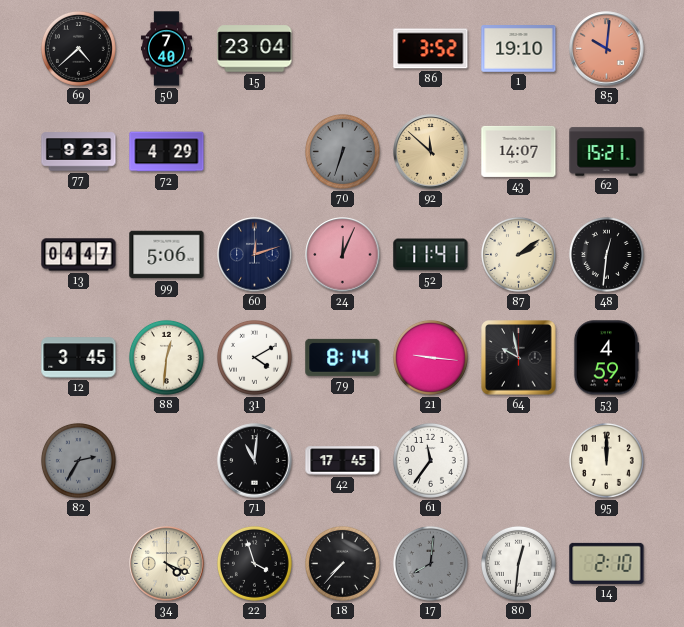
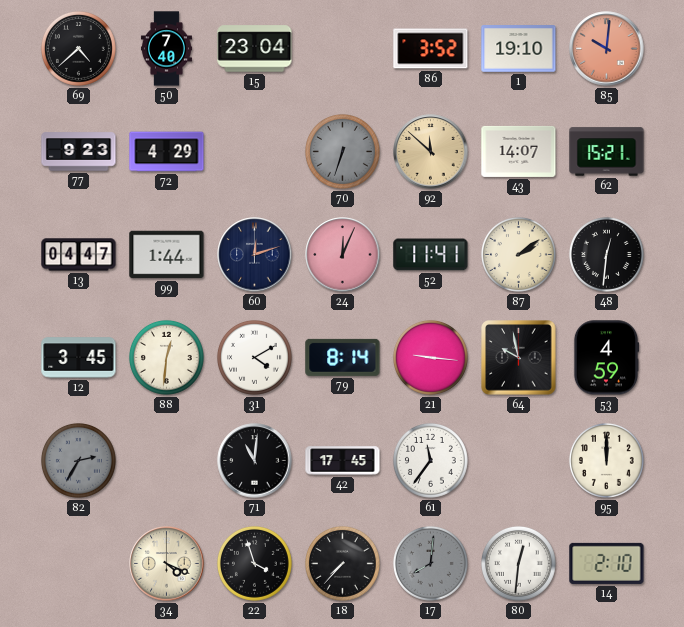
99: 5:06 -> 1:44
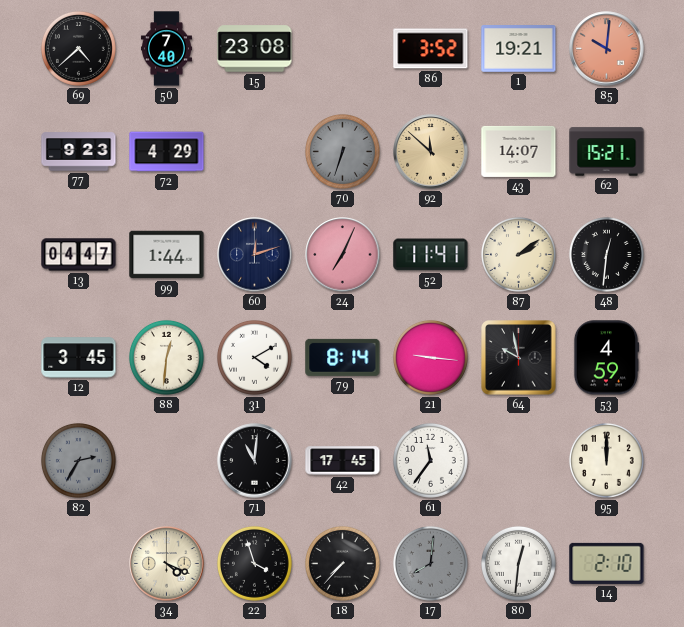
15: 23:04 -> 23:08
1: 19:10 -> 19:21
24: 12:04 -> 7:04
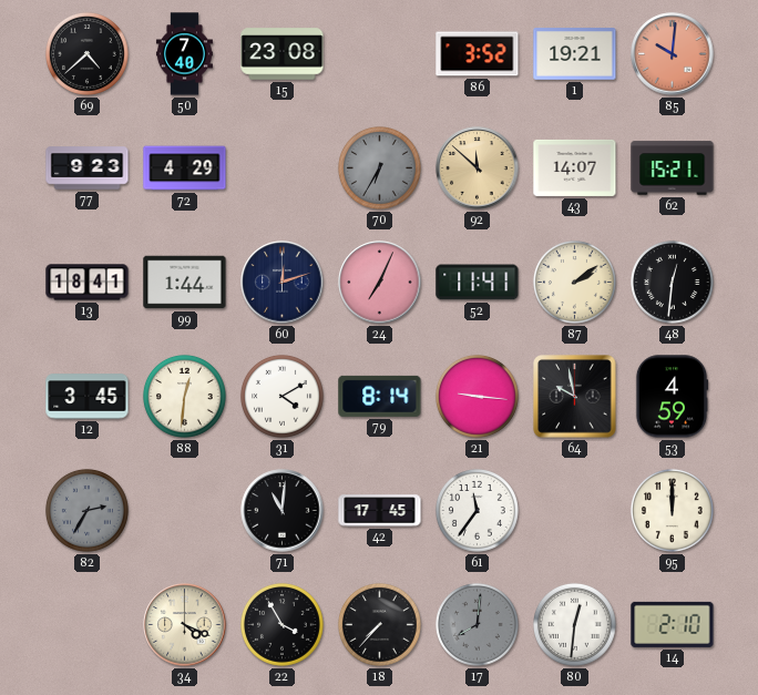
70: 6:33 -> 6:35
13: 04:47 -> 18:41
22: 3:57 -> 3:55
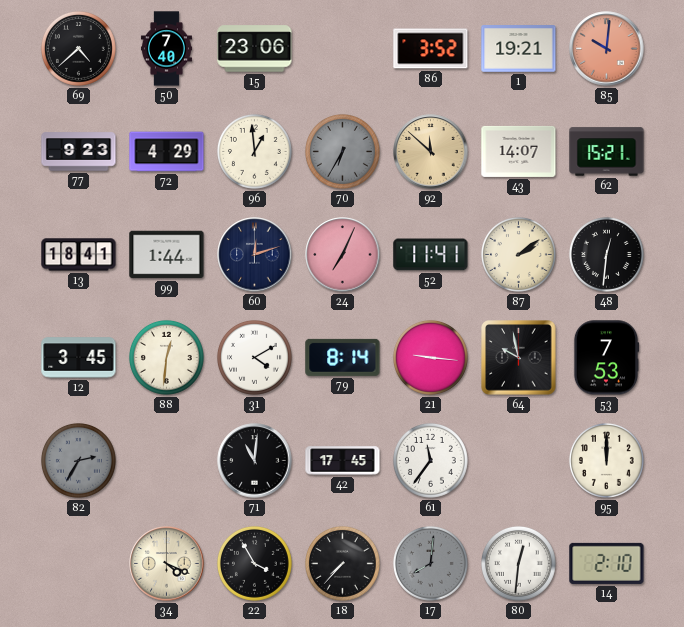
15: 23:08 -> 23:06
96: none -> 12:59
53: 4:59 -> 7:53
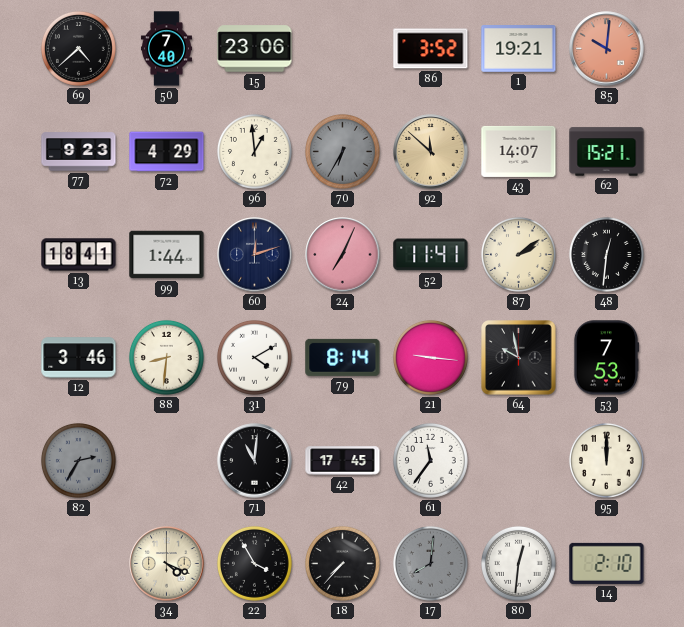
12: 3:45 -> 3:46
88: 12:31 -> 8:31
